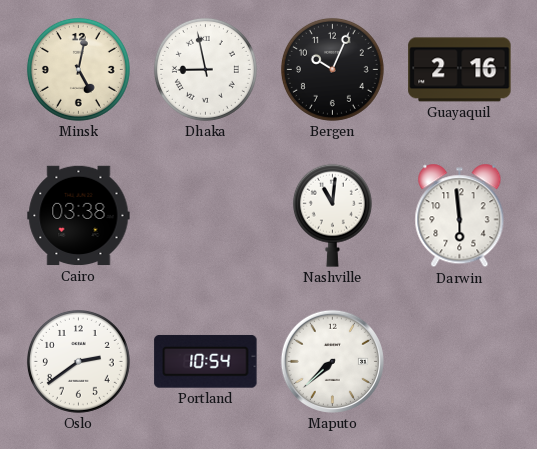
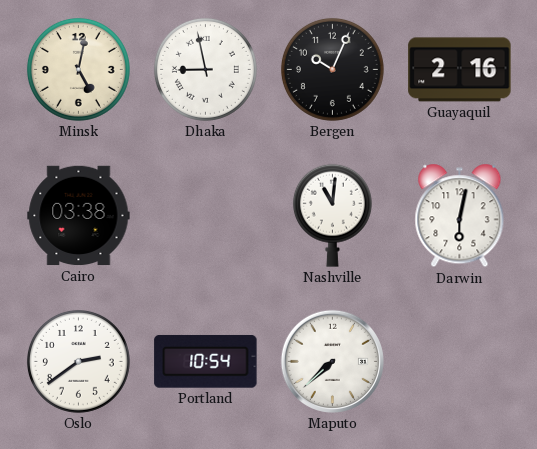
Darwin: 5:59 -> 6:02
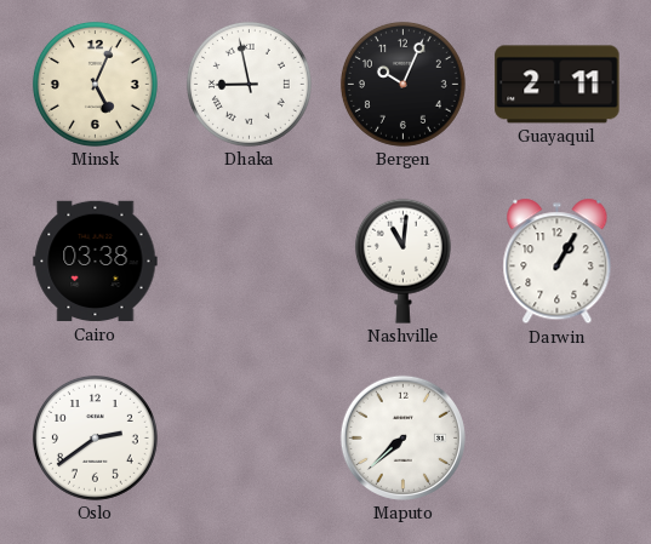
Minsk: 5:02 -> 5:04
Guayaquil: 2:16 -> 2:11
Darwin: 6:02 -> 1:05
Portland: 10:54 -> none
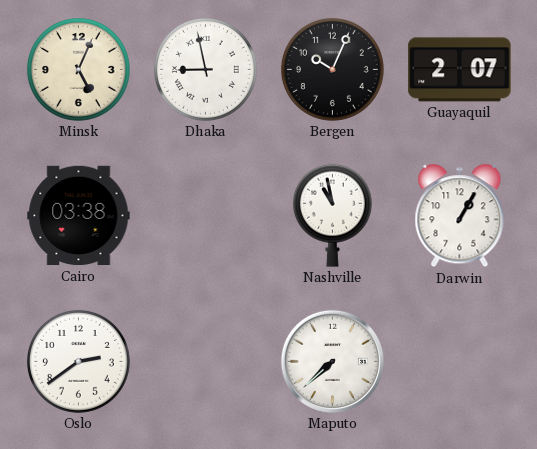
Guayaquil: 2:11 -> 2:07
Nashville: 11:01 -> 10:58
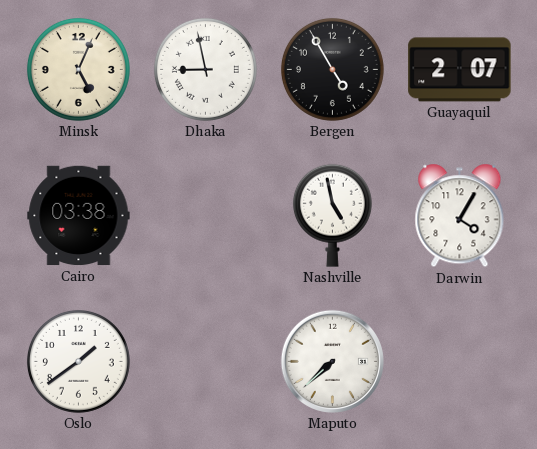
Bergen: 10:04 -> 4:55
Nashville: 10:58 -> 4:58
Darwin: 1:05 -> 4:05
Oslo: 2:39 -> 1:39
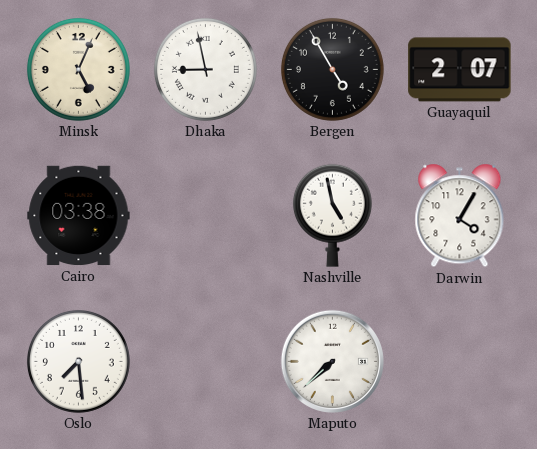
Oslo: 1:39 -> 7:29
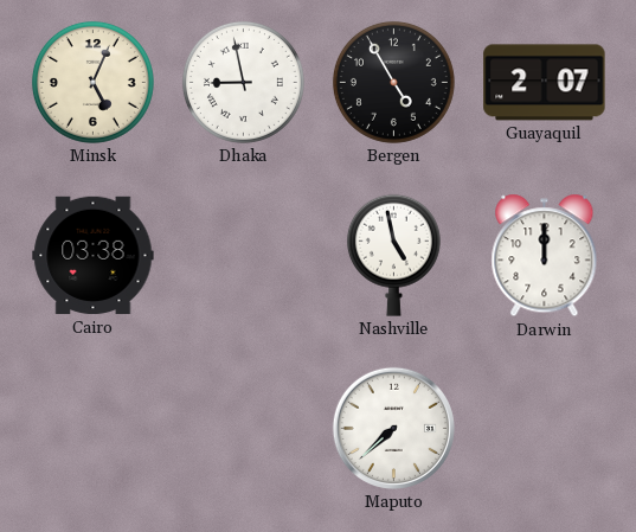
Darwin: 4:05 -> 12:00
Oslo: 7:29 -> none
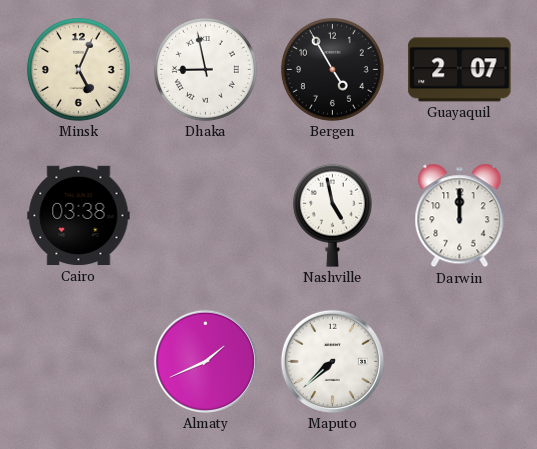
Almaty: none -> 1:41
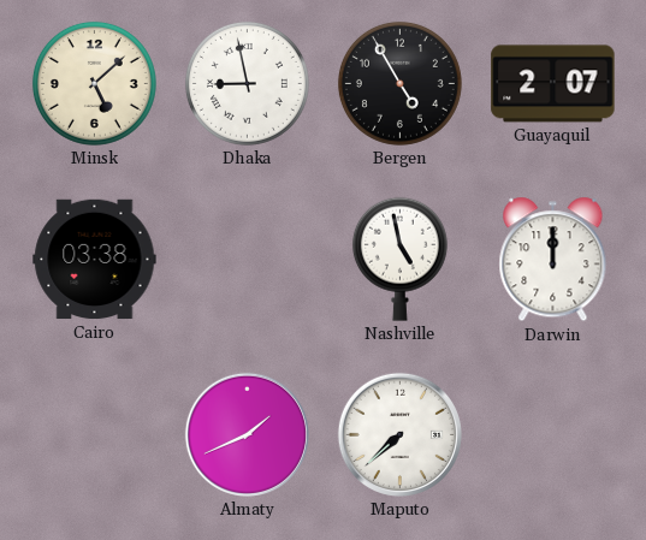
Minsk: 5:04 -> 5:08
